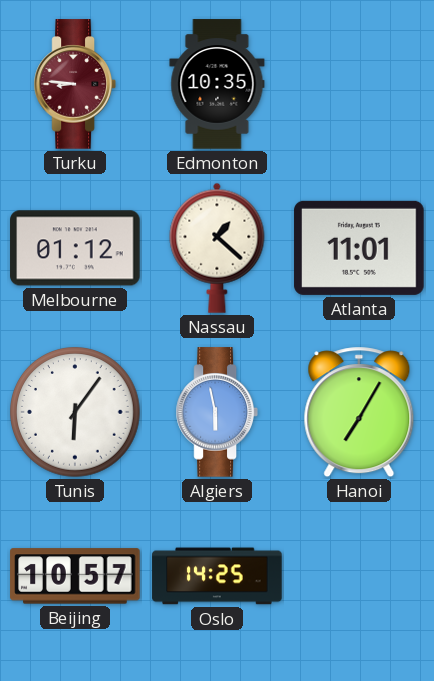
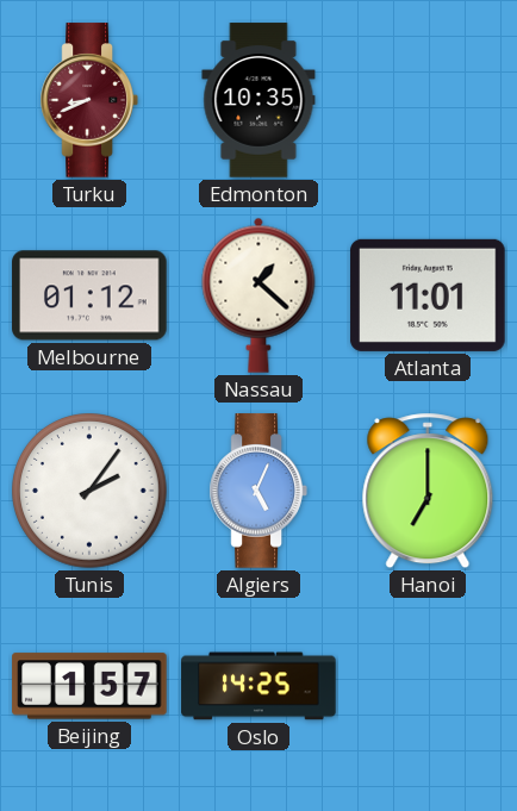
Turku: 8:46 -> 8:41
Tunis: 6:06 -> 2:06
Algiers: 5:58 -> 5:04
Hanoi: 7:05 -> 7:00
Beijing: 10:57 -> 1:57
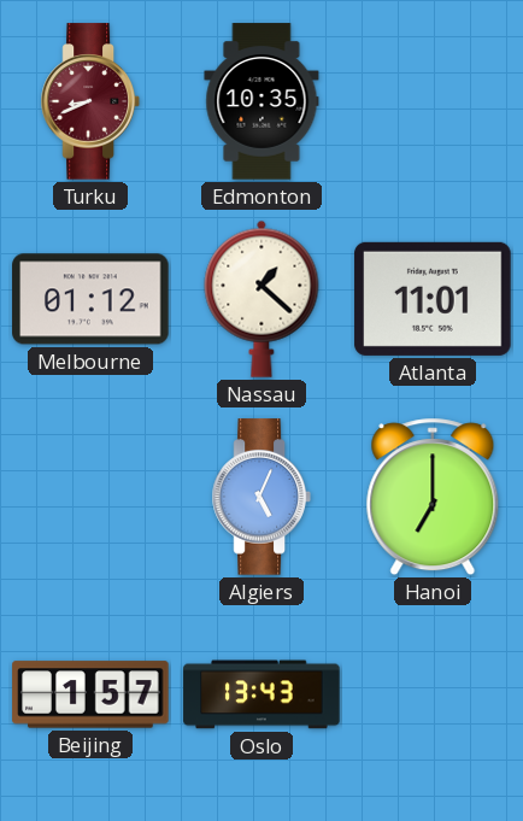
Tunis: 2:06 -> none
Oslo: 14:25 -> 13:43
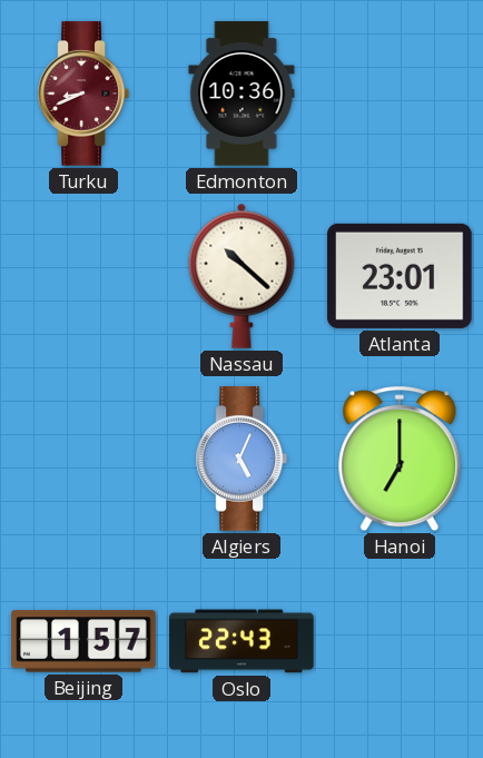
Edmonton: 10:35 -> 10:36
Melbourne: 01:12 -> none
Nassau: 1:22 -> 10:22
Atlanta: 11:01 -> 23:01
Oslo: 13:43 -> 22:43
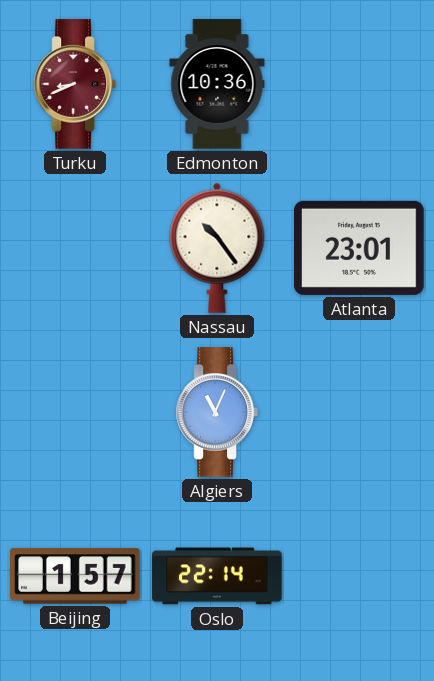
Nassau: 10:22 -> 10:24
Algiers: 5:04 -> 11:04
Hanoi: 7:00 -> none
Oslo: 22:43 -> 22:14
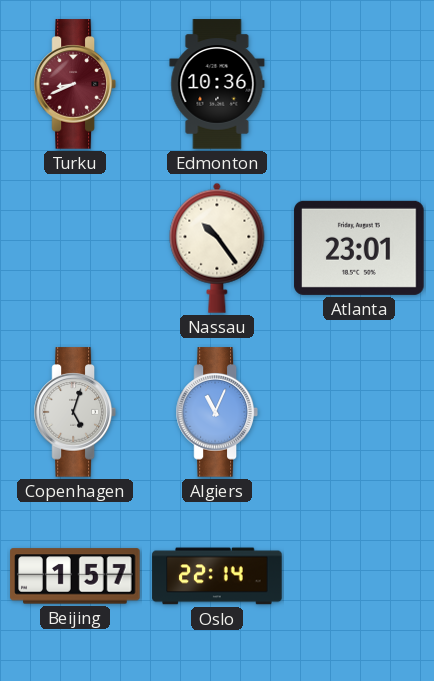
Copenhagen: none -> 5:03
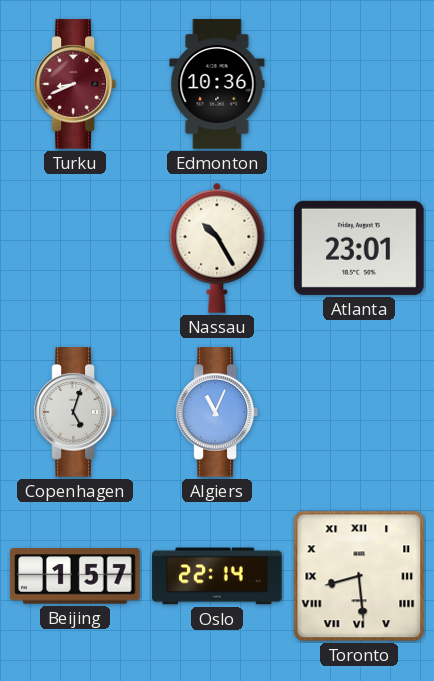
Nassau: 10:24 -> 10:25
Toronto: none -> 8:29
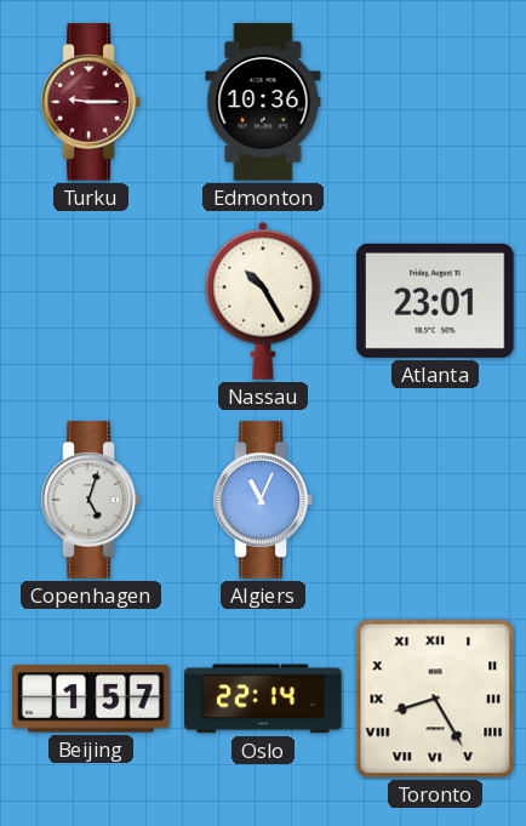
Turku: 8:41 -> 9:15
Toronto: 8:29 -> 8:25
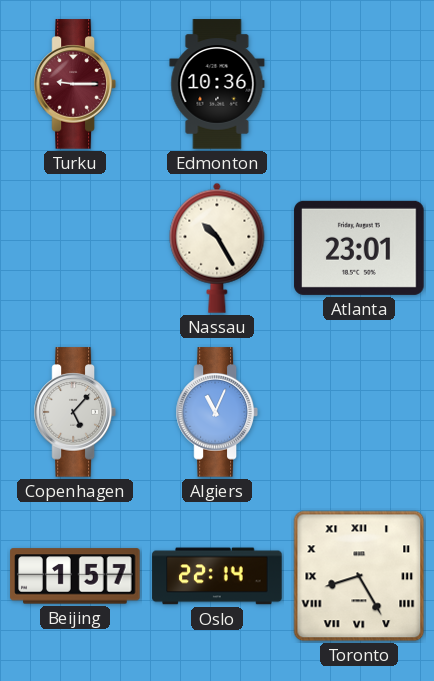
Copenhagen: 5:03 -> 5:07
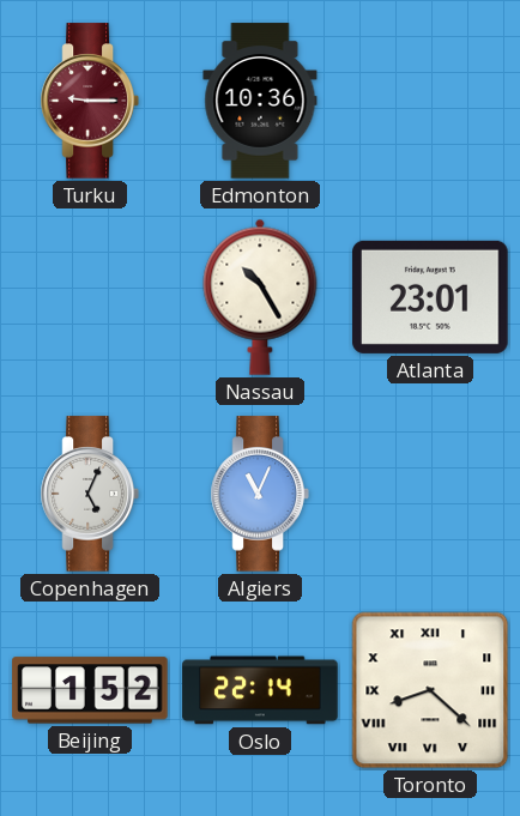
Copenhagen: 5:07 -> 5:04
Beijing: 1:57 -> 1:52
Toronto: 8:25 -> 8:22
